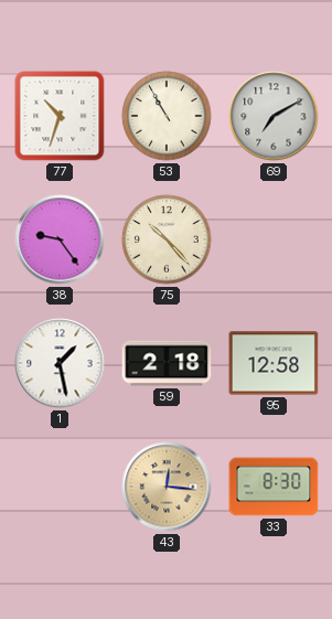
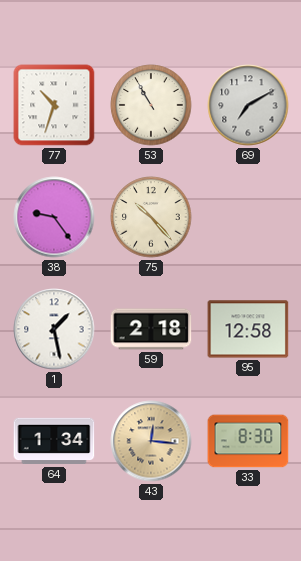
64: none -> 1:34
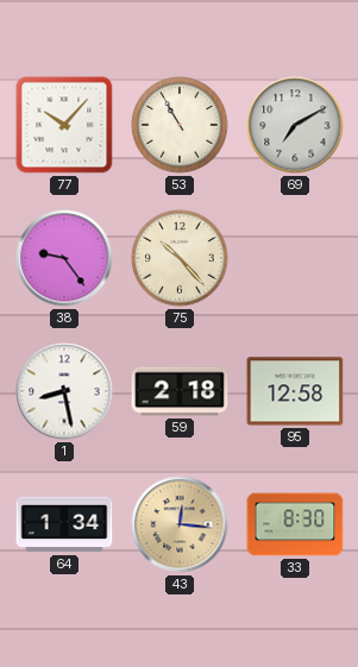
77: 10:33 -> 10:07
1: 1:28 -> 8:28
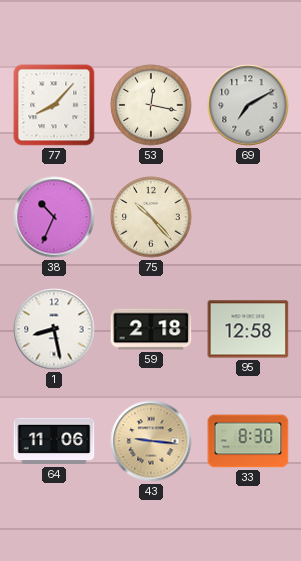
77: 10:07 -> 8:07
53: 10:55 -> 12:17
38: 9:24 -> 10:34
64: 1:34 -> 11:06
43: 12:16 -> 9:16
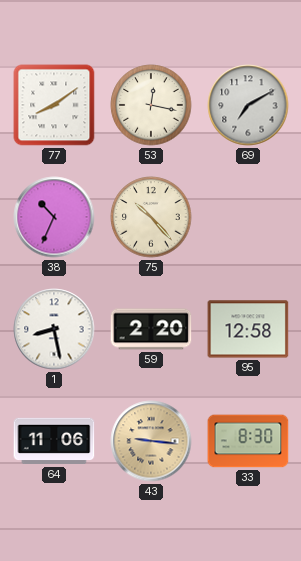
77: 8:07 -> 8:09
59: 2:18 -> 2:20
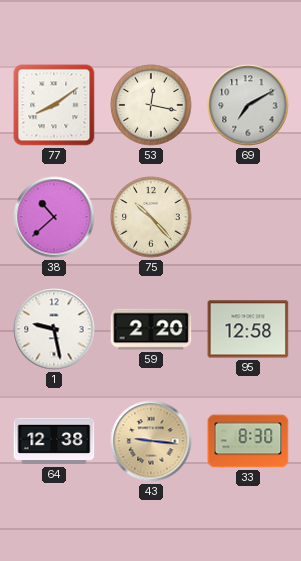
38: 10:34 -> 10:38
1: 8:28 -> 9:28
64: 11:06 -> 12:38
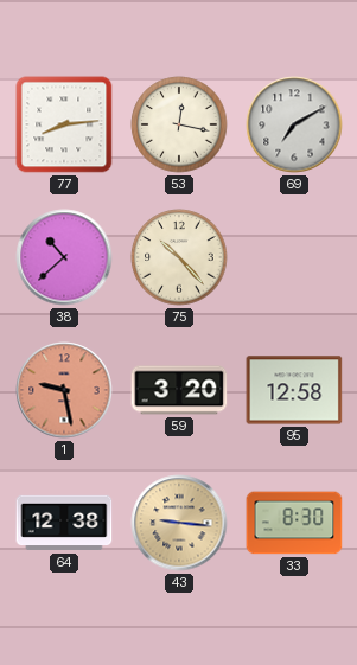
77: 8:09 -> 8:14
1 dial: white -> salmon
59: 2:20 -> 3:20
